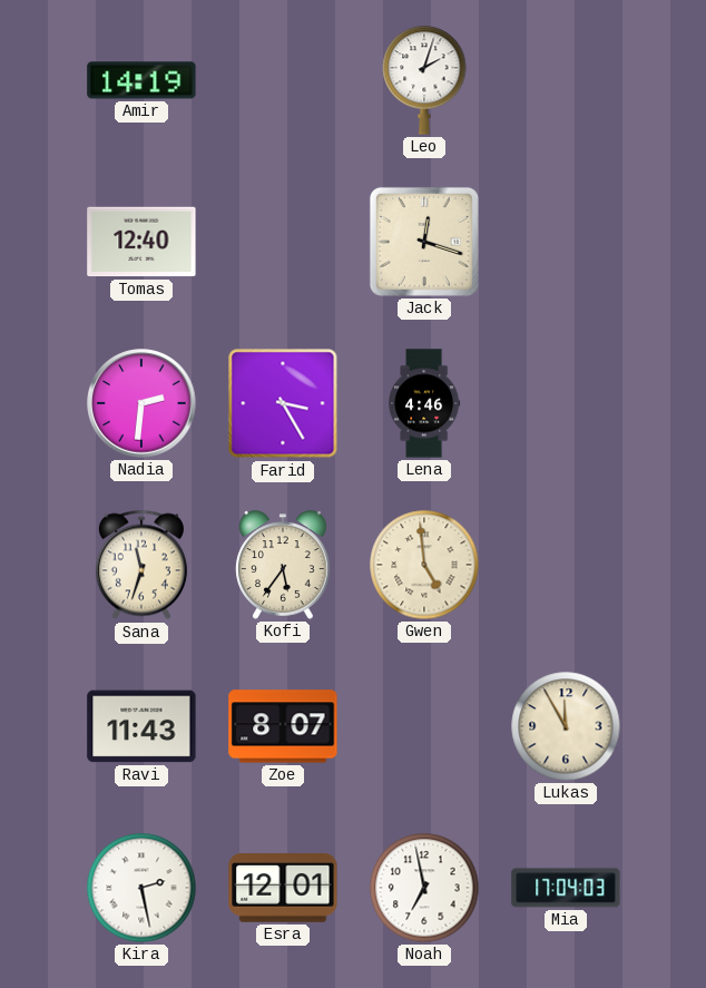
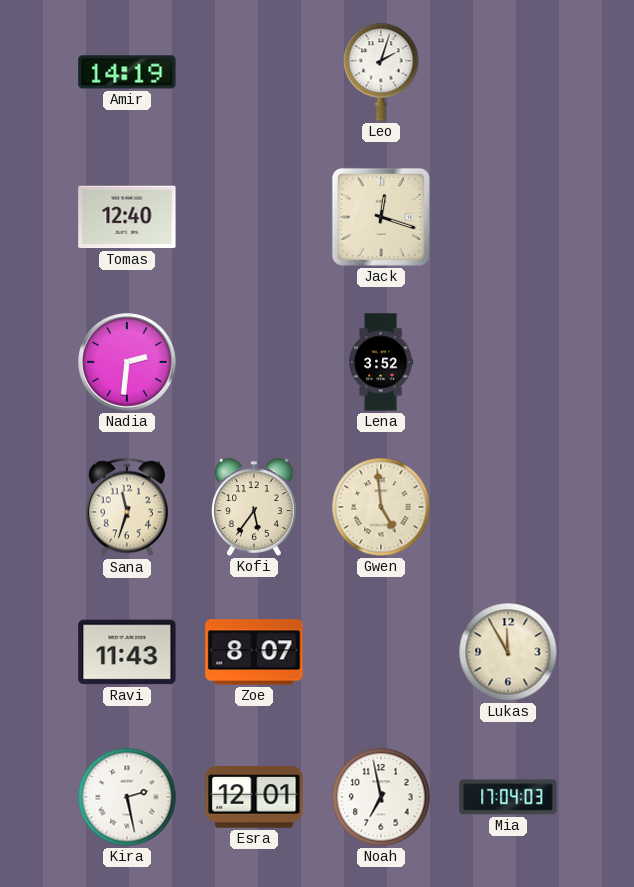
Farid: 3:25 -> none
Lena: 4:46 -> 3:52
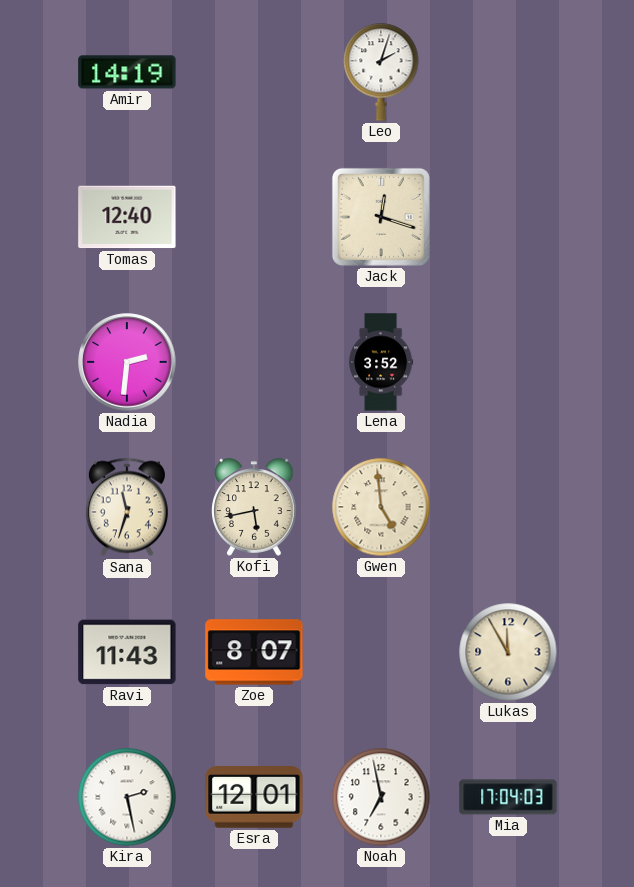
Kofi: 5:36 -> 5:43
